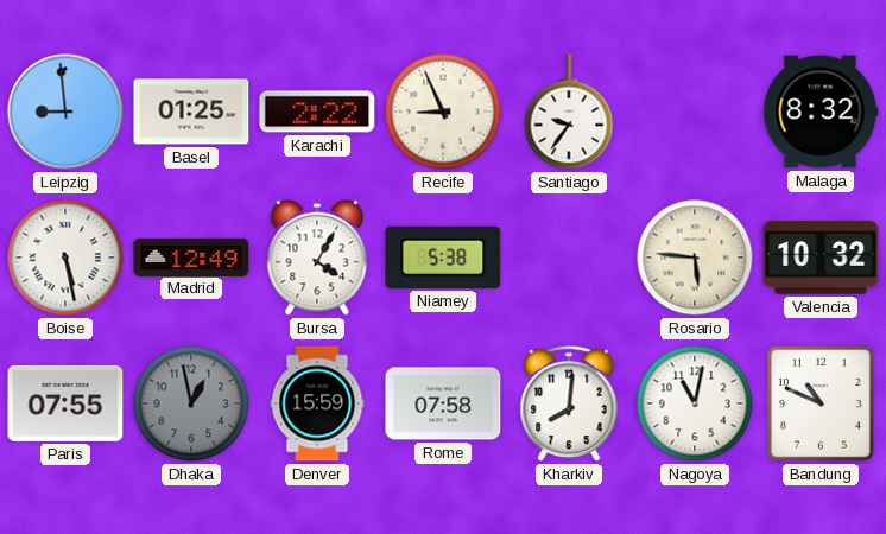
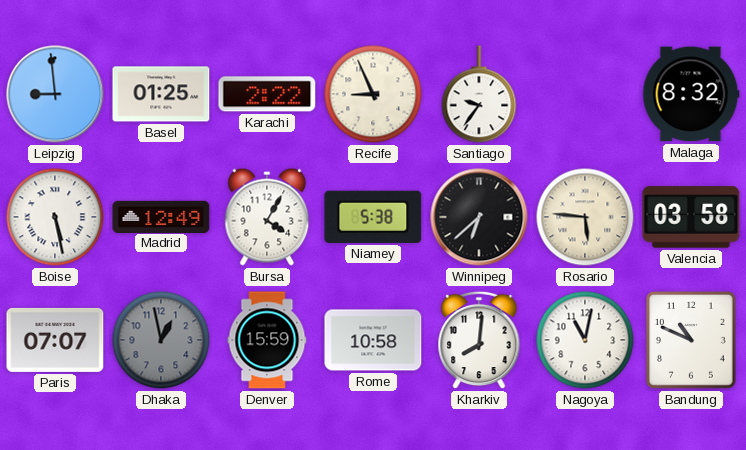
Winnipeg: none -> 6:38
Valencia: 10:32 -> 03:58
Paris: 07:55 -> 07:07
Rome: 07:58 -> 10:58
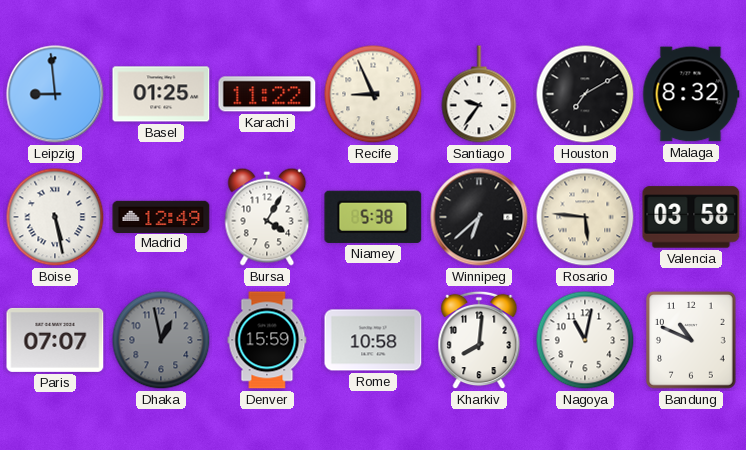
Karachi: 2:22 -> 11:22
Houston: none -> 7:10
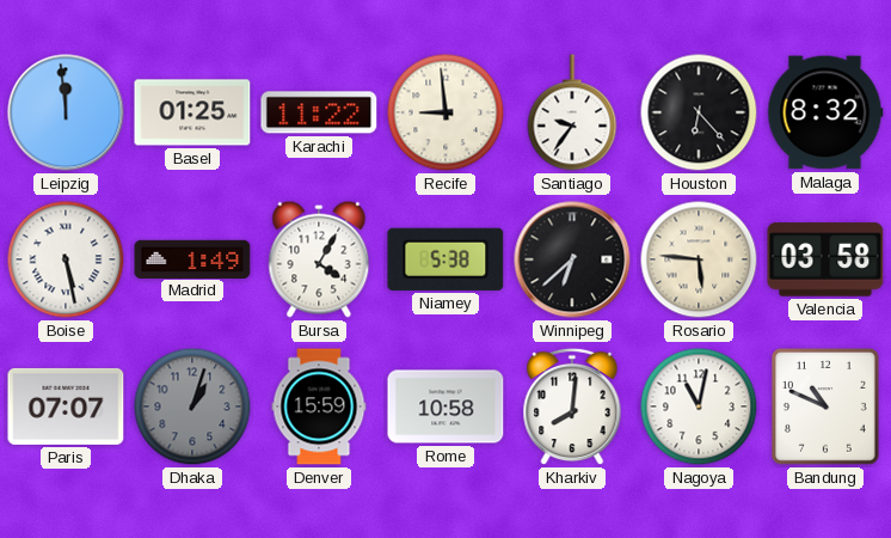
Leipzig: 8:59 -> 11:59
Recife: 8:56 -> 8:59
Houston: 7:10 -> 6:23
Madrid: 12:49 -> 1:49
Dhaka: 12:58 -> 1:03
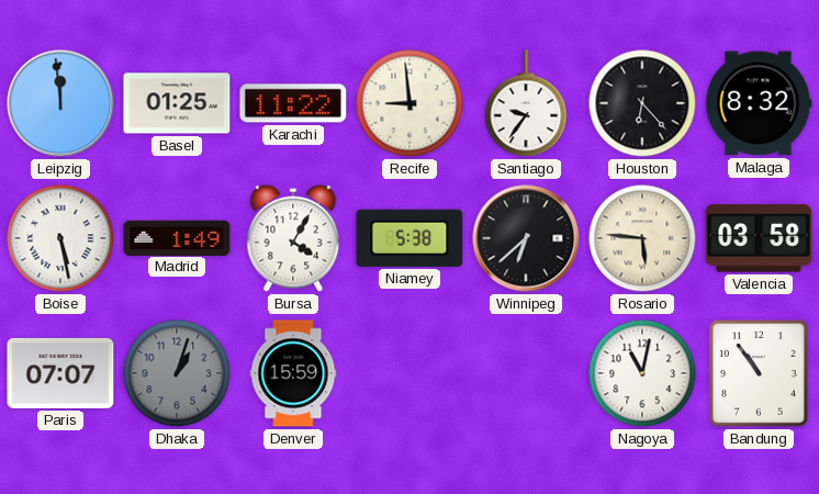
Rome: 10:58 -> none
Kharkiv: 8:01 -> none
Bandung: 10:49 -> 10:54
